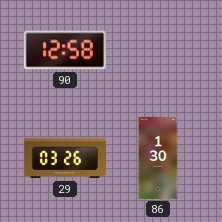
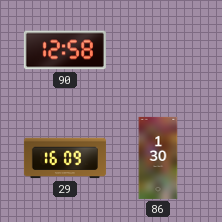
29: 03:26 -> 16:09
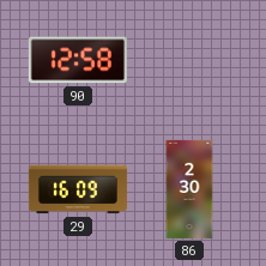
86: 1:30 -> 2:30
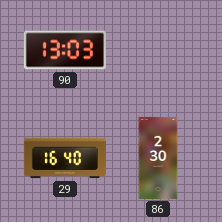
90: 12:58 -> 13:03
29: 16:09 -> 16:40
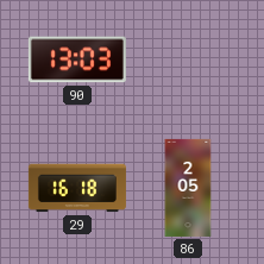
29: 16:40 -> 16:18
86: 2:30 -> 2:05
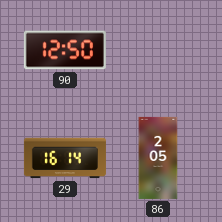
90: 13:03 -> 12:50
29: 16:18 -> 16:14
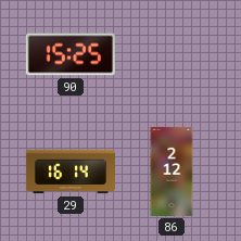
90: 12:50 -> 15:25
86: 2:05 -> 2:12
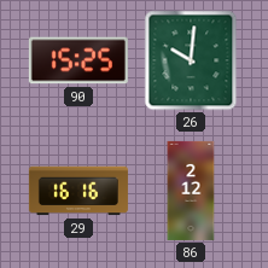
26: none -> 10:01
29: 16:14 -> 16:16
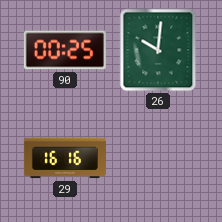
90: 15:25 -> 00:25
86: 2:12 -> none
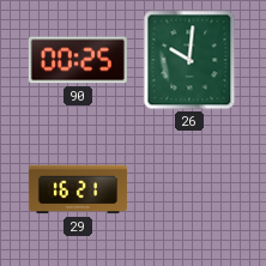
29: 16:16 -> 16:21
